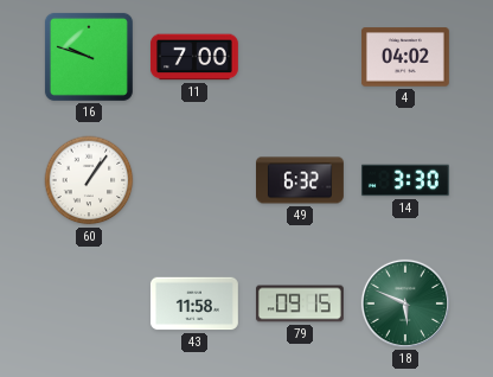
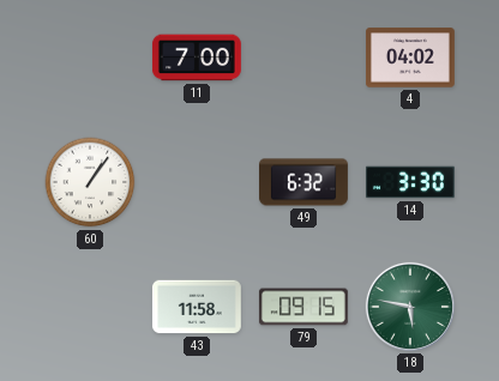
16: 9:48 -> none
18: 5:49 -> 5:47
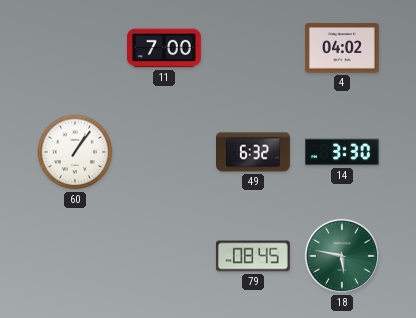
43: 11:58 -> none
79: 09:15 -> 08:45
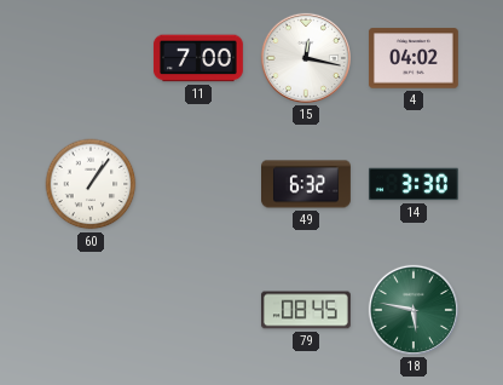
15: none -> 12:17
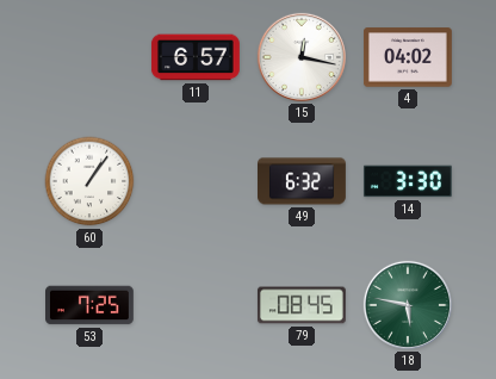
11: 7:00 -> 6:57
53: none -> 7:25
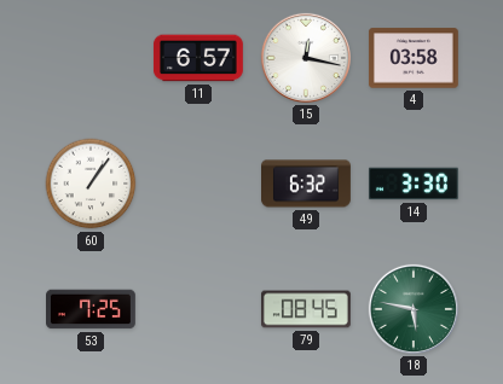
4: 04:02 -> 03:58
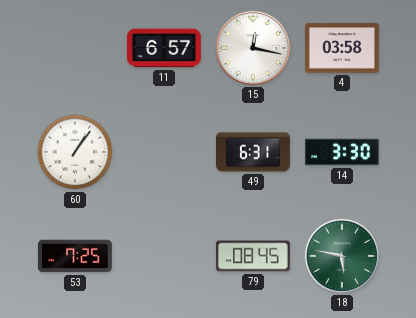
49: 6:32 -> 6:31
